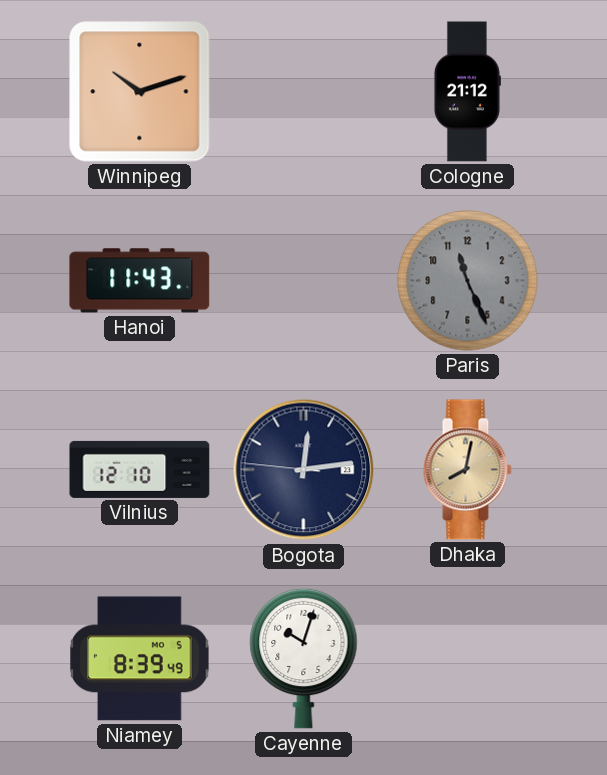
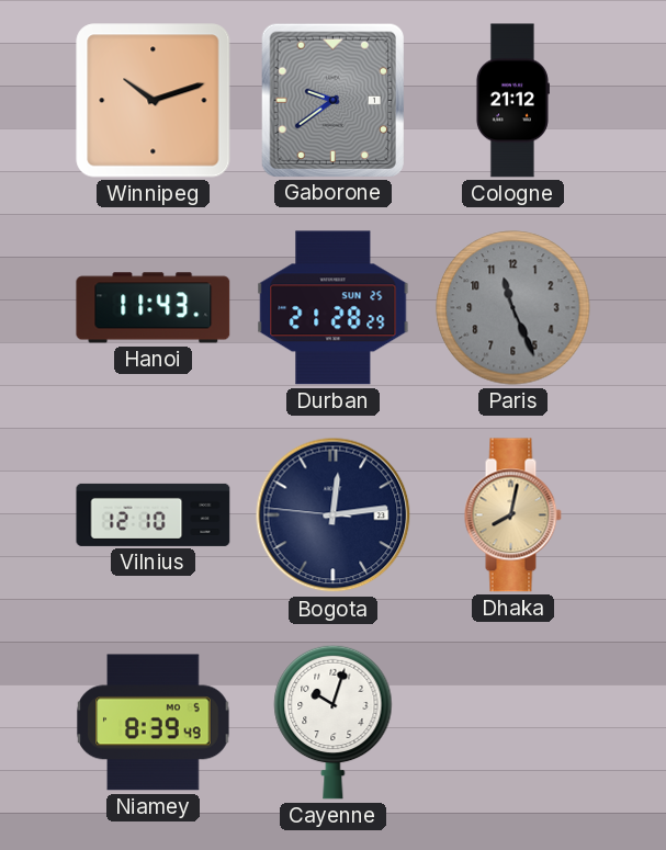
Gaborone: none -> 9:39
Durban: none -> 21:28
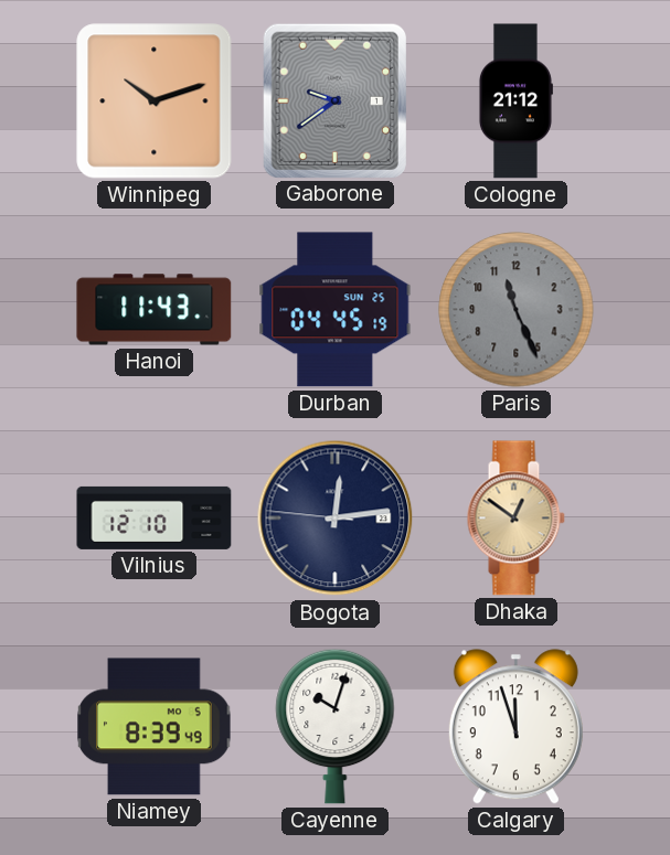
Durban: 21:28 -> 04:45
Dhaka: 8:02 -> 12:51
Calgary: none -> 11:57
